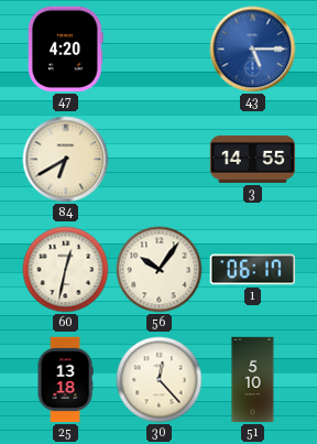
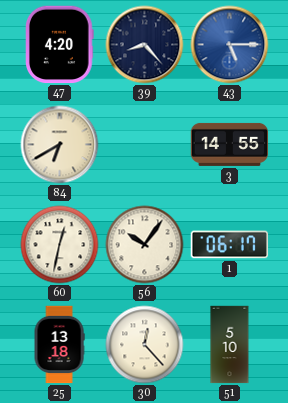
39: none -> 8:23
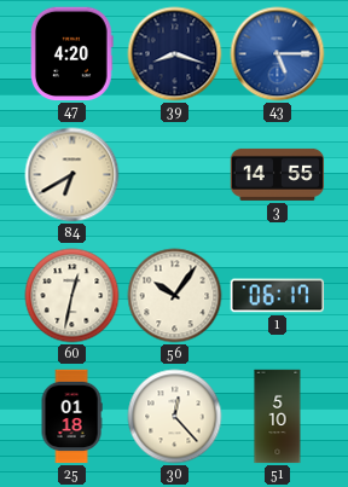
39: 8:23 -> 8:18
25: 13:18 -> 01:18
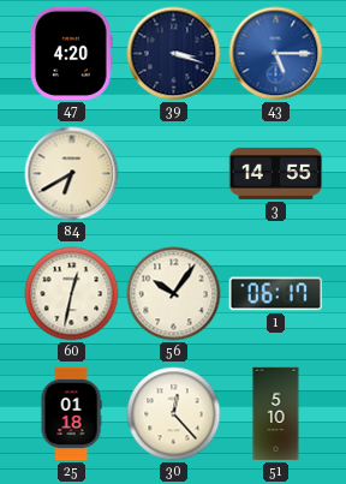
39: 8:18 -> 3:18
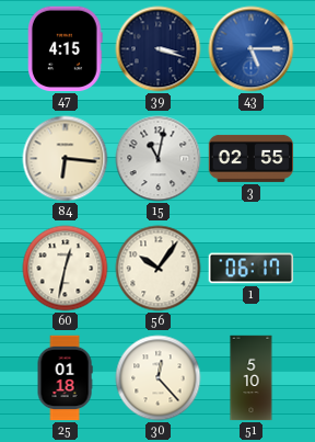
47: 4:20 -> 4:15
84: 6:40 -> 6:16
15: none -> 11:02
3: 14:55 -> 02:55
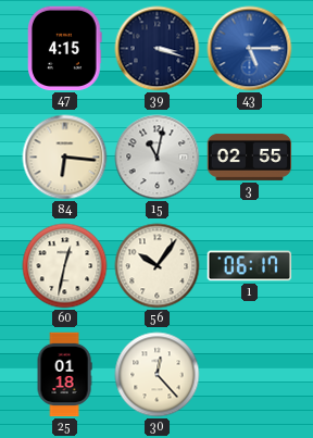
51: 5:10 -> none
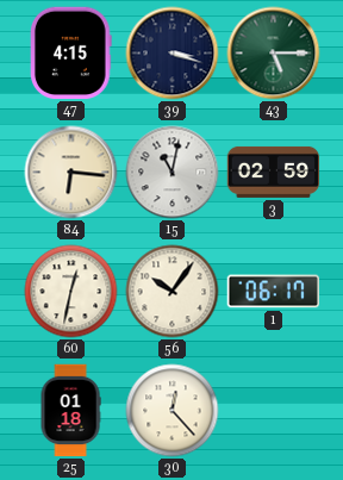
43 dial: blue -> green
3: 02:55 -> 02:59
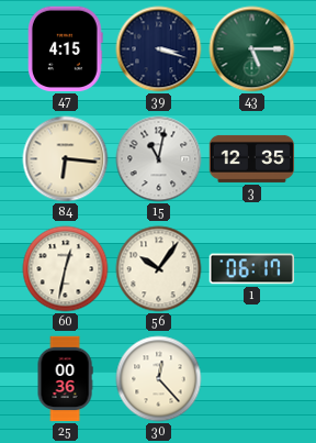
3: 02:59 -> 12:35
25: 01:18 -> 00:36
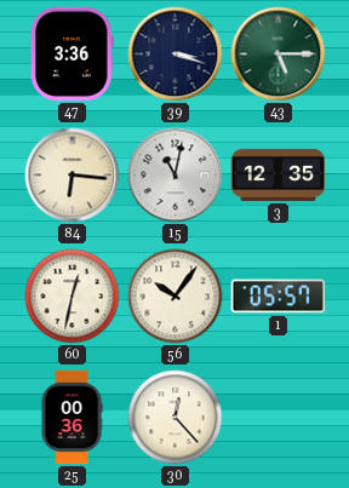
47: 4:15 -> 3:36
1: 06:17 -> 05:57
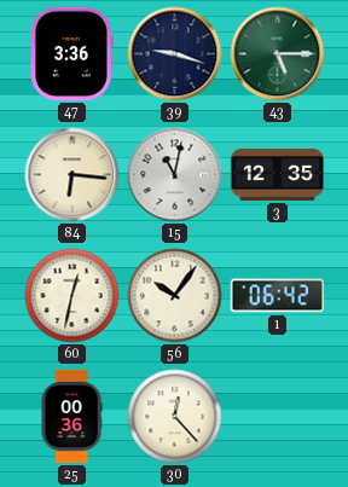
39: 3:18 -> 9:18
1: 05:57 -> 06:42
